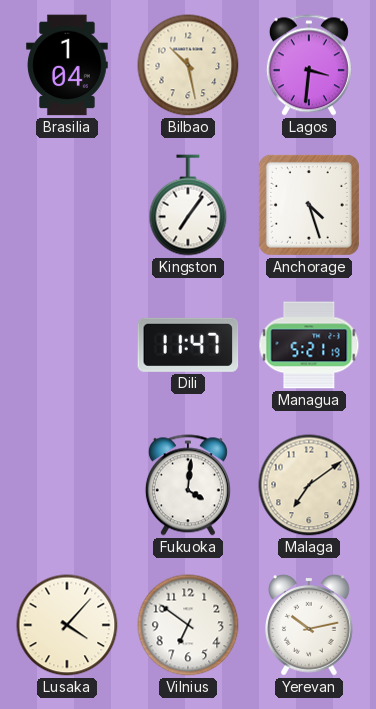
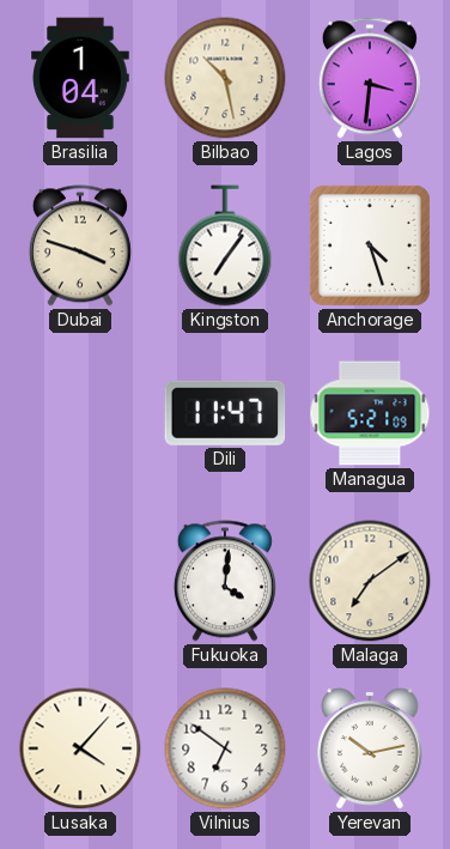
Dubai: none -> 3:48
Managua: 5:21:19 -> 5:21:09
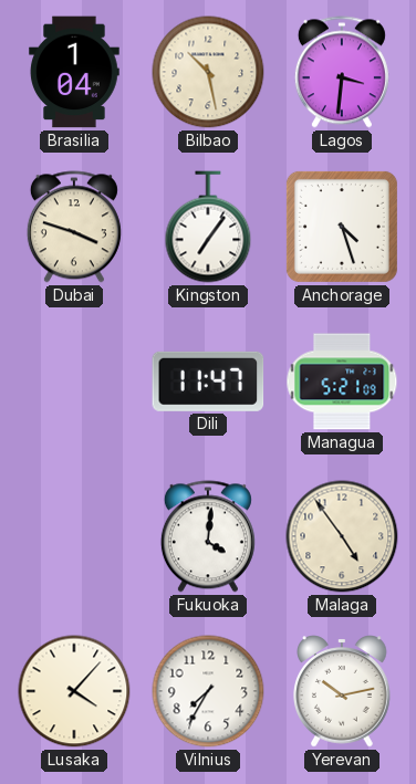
Malaga: 7:09 -> 4:54
Vilnius: 6:51 -> 7:35
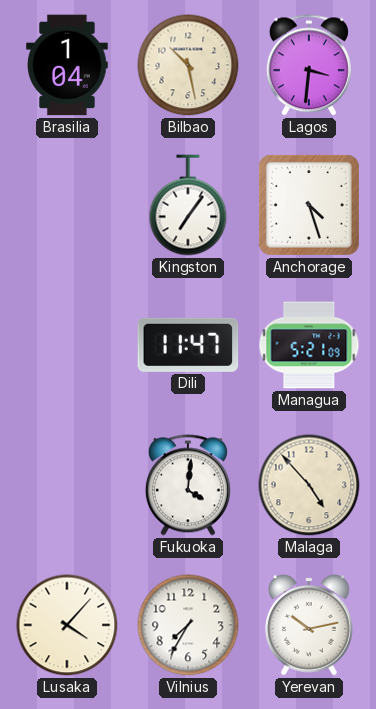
Dubai: 3:48 -> none
Malaga: 4:54 -> 4:53
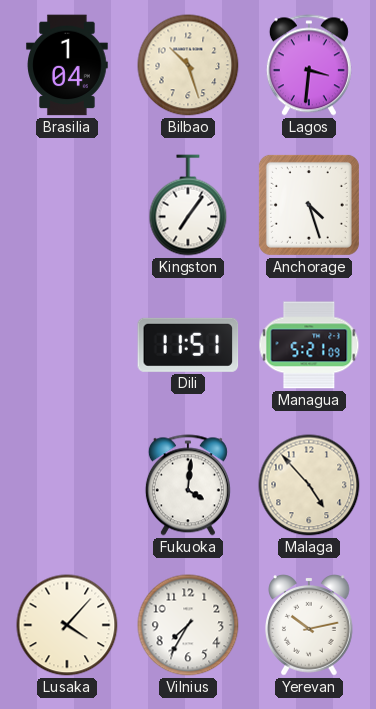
Bilbao: 10:28 -> 10:27
Dili: 11:47 -> 11:51
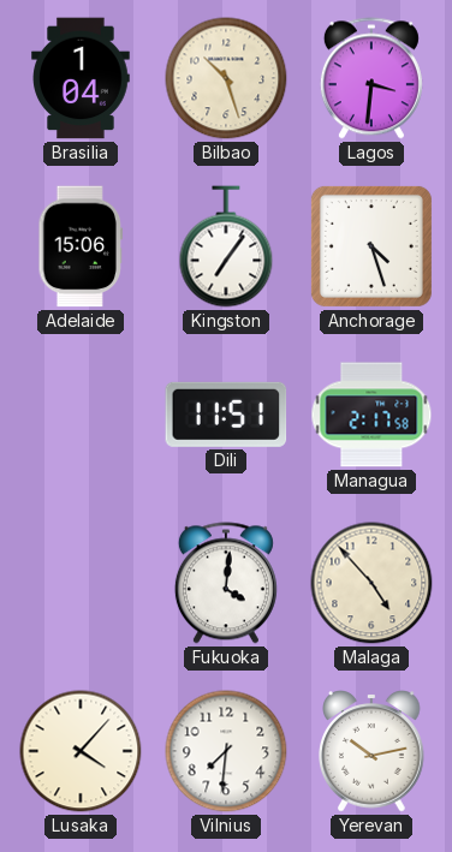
Adelaide: none -> 15:06
Managua: 5:21 -> 2:17
Vilnius: 7:35 -> 7:31
